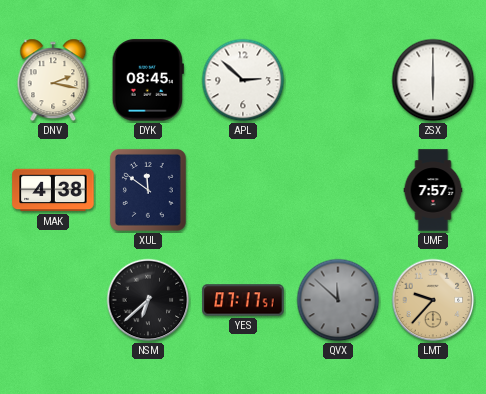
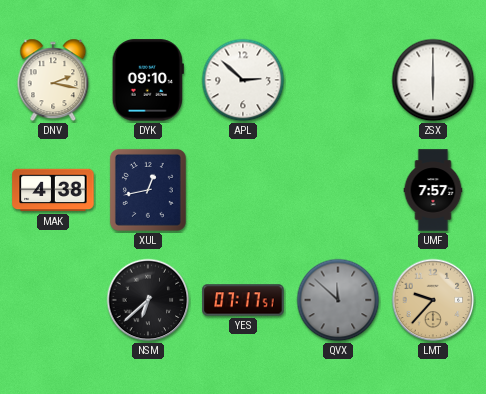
DYK: 08:45 -> 09:10
XUL: 11:51 -> 12:43
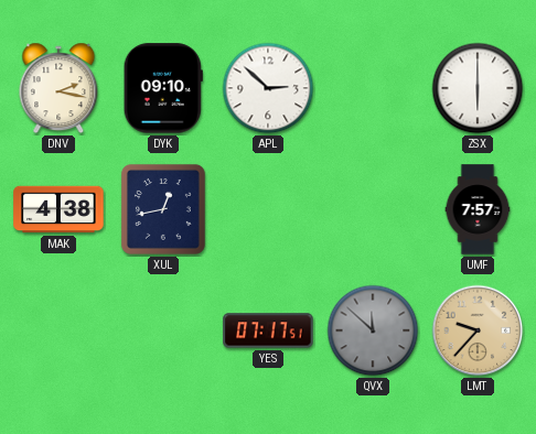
NSM: 6:38 -> none
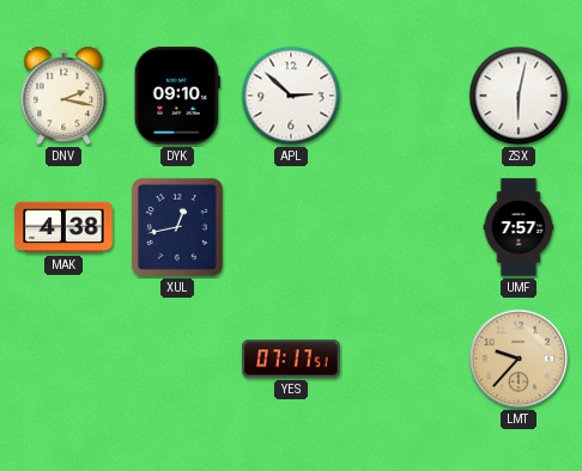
ZSX: 6:00 -> 6:02
QVX: 11:52 -> none
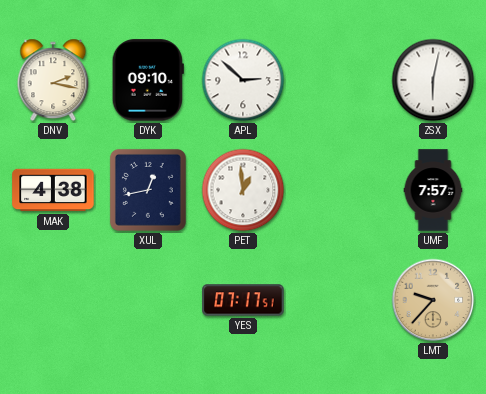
PET: none -> 12:59
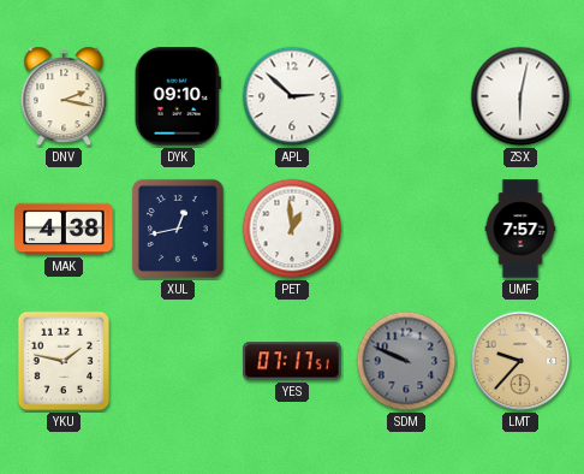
YKU: none -> 1:47
SDM: none -> 9:49
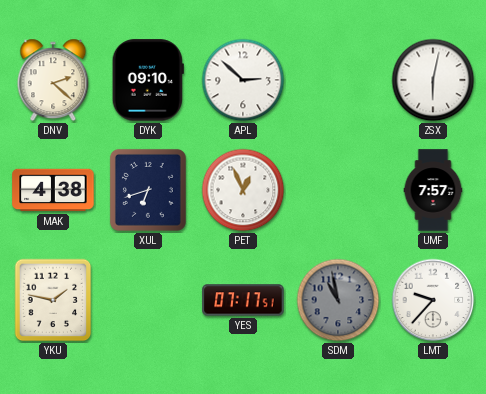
DNV: 2:17 -> 2:22
XUL: 12:43 -> 6:42
PET: 12:59 -> 12:56
SDM: 9:49 -> 10:58
LMT dial: champagne -> white
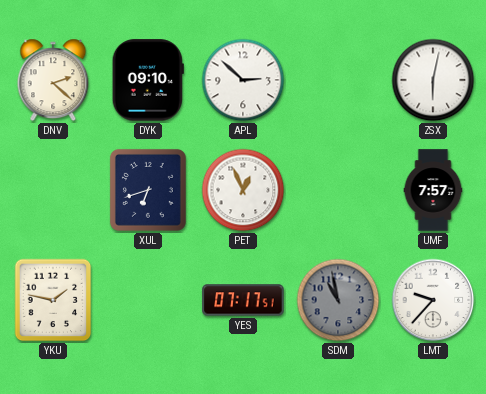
MAK: 4:38 -> none
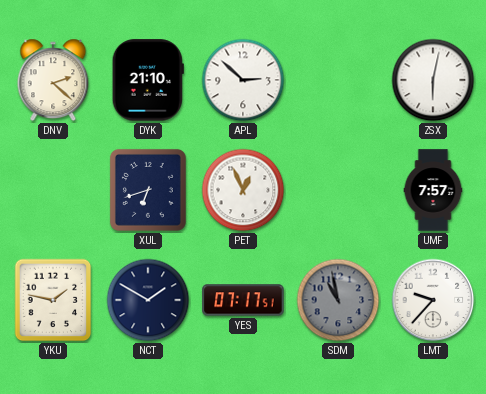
DYK: 09:10 -> 21:10
NCT: none -> 1:50
